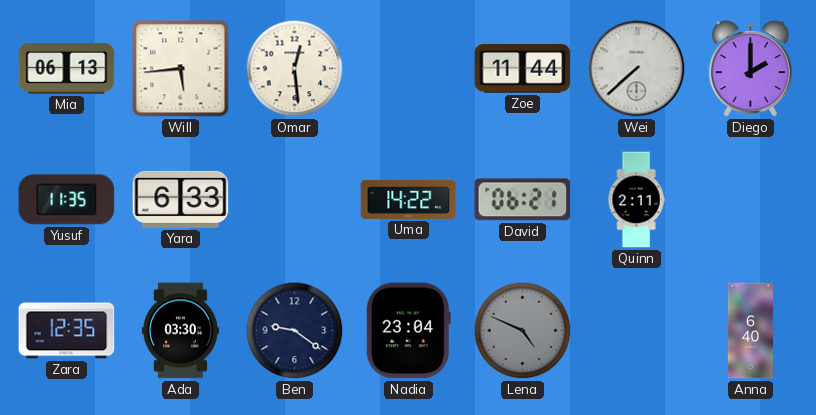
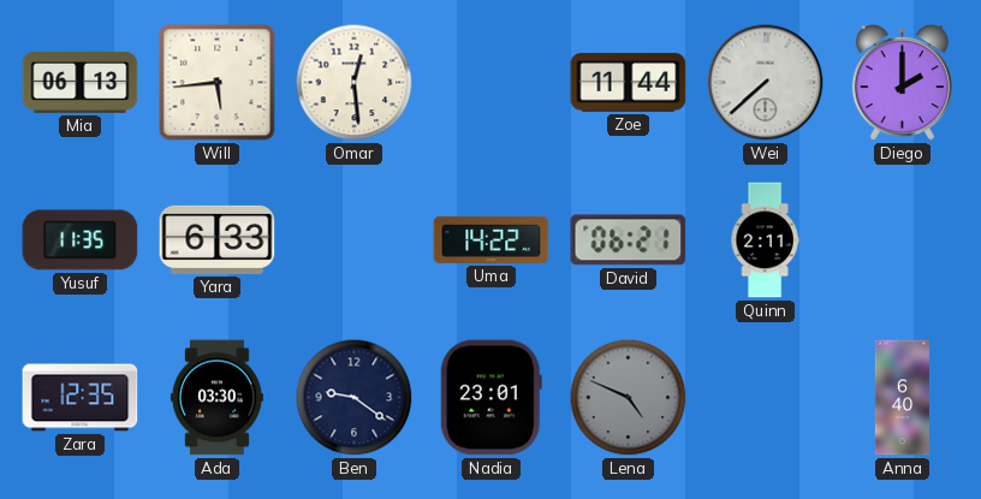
Nadia: 23:04 -> 23:01
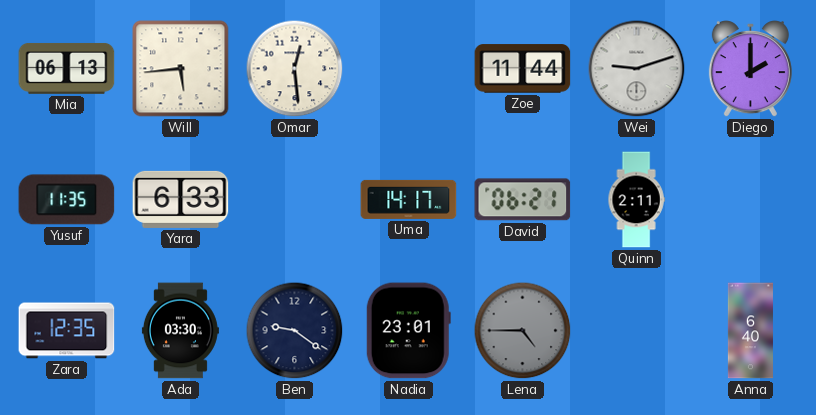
Wei: 7:38 -> 9:12
Uma: 14:22 -> 14:17
Lena: 4:49 -> 4:45
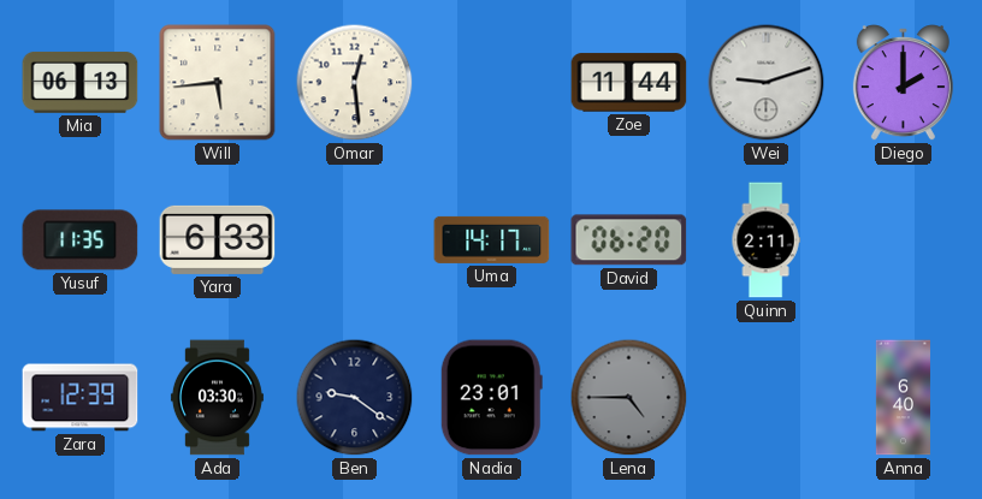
David: 06:21 -> 06:20
Zara: 12:35 -> 12:39
